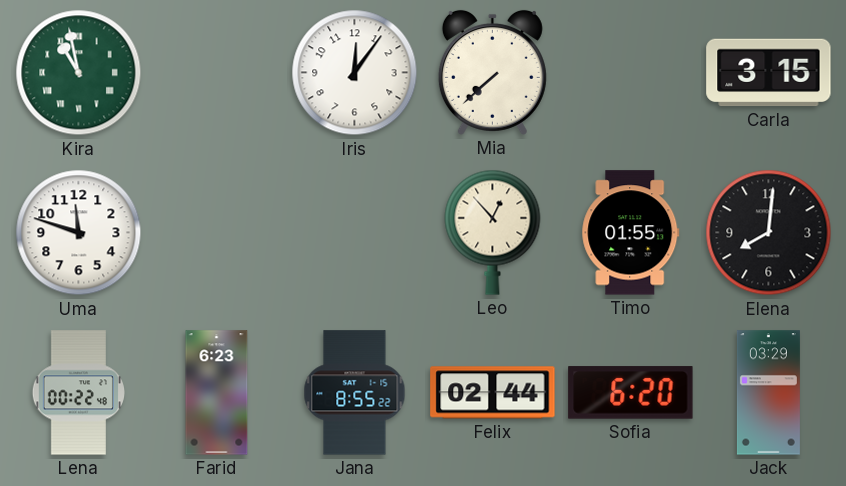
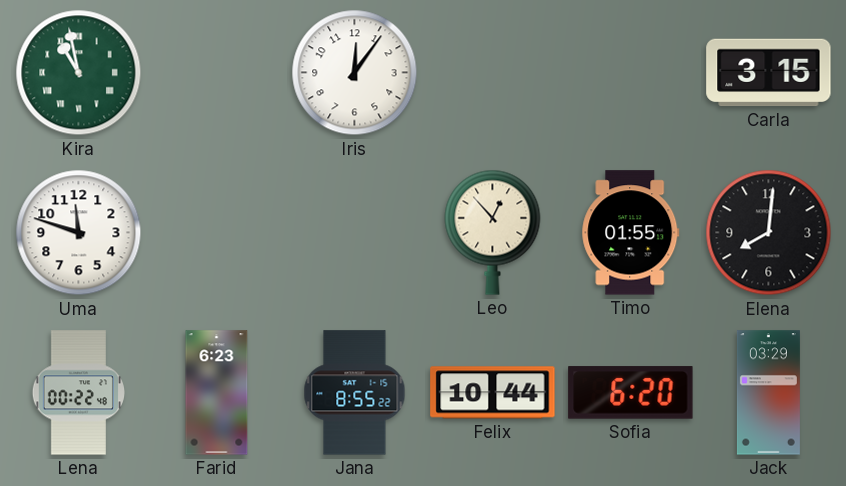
Mia: 7:38 -> none
Felix: 02:44 -> 10:44
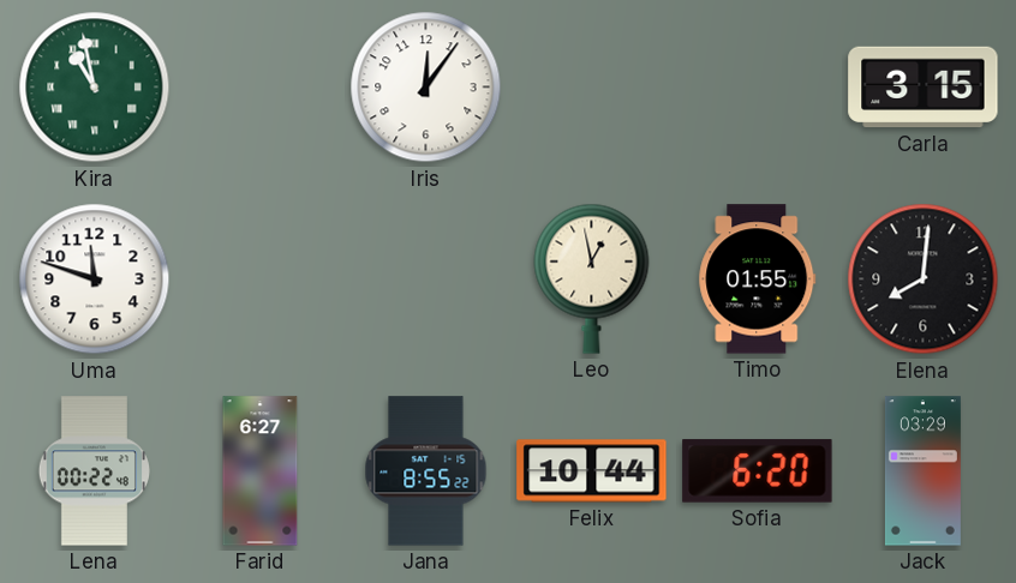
Leo: 12:53 -> 12:58
Farid: 6:23 -> 6:27
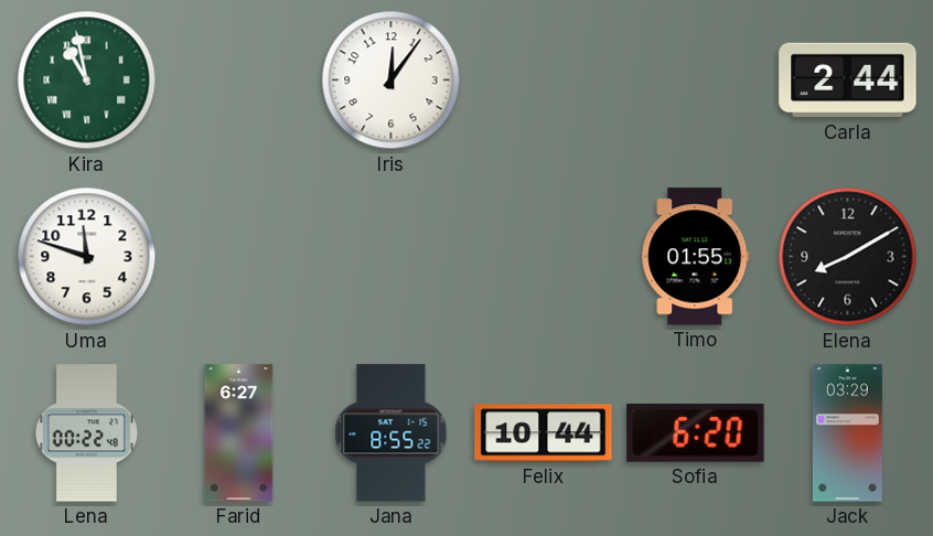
Carla: 3:15 -> 2:44
Leo: 12:58 -> none
Elena: 8:01 -> 8:10
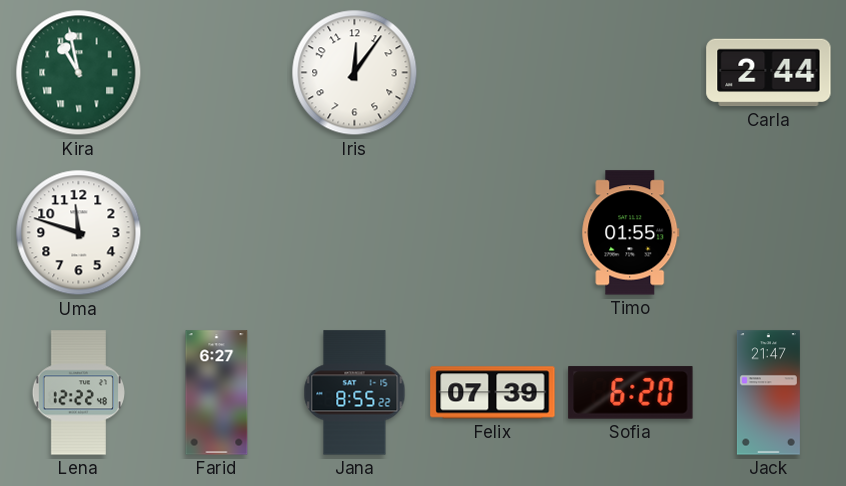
Elena: 8:10 -> none
Lena: 00:22 -> 12:22
Felix: 10:44 -> 07:39
Jack: 03:29 -> 21:47
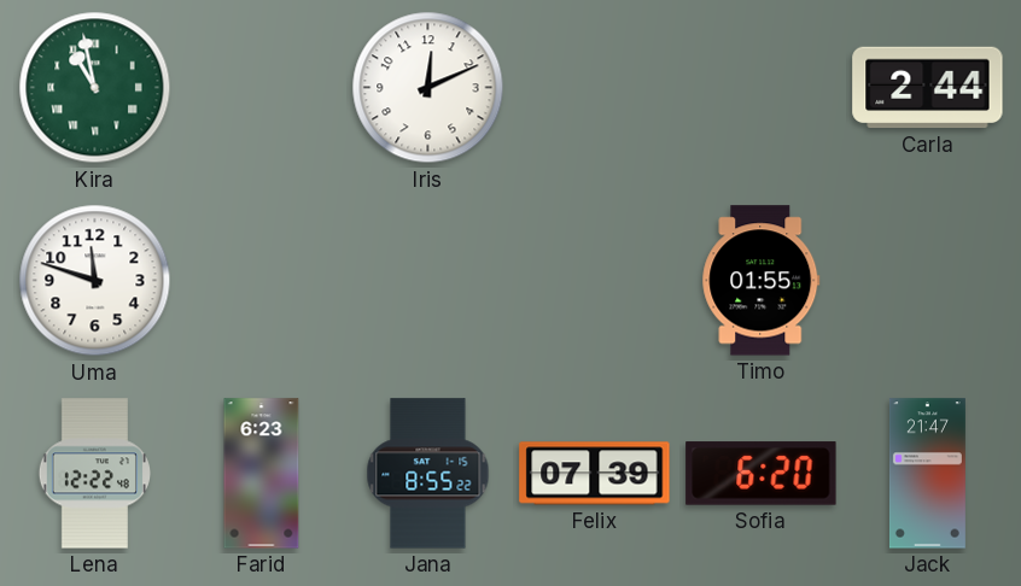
Iris: 12:06 -> 12:11
Farid: 6:27 -> 6:23
